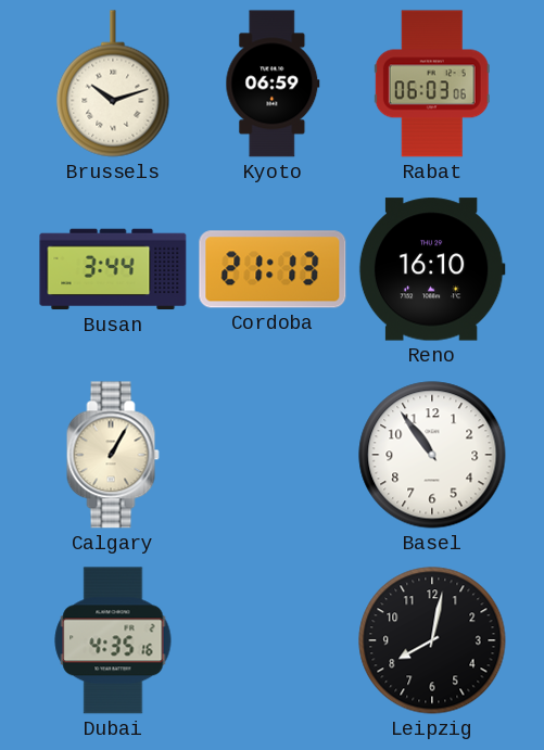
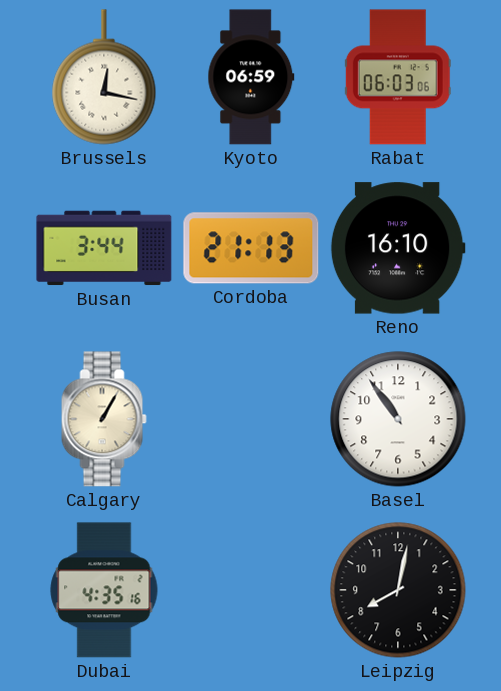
Brussels: 10:12 -> 12:17
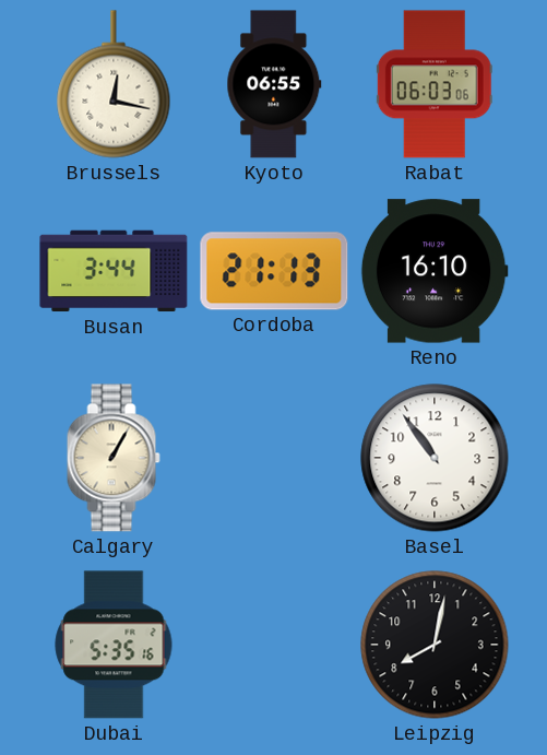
Kyoto: 06:59 -> 06:55
Dubai: 4:35 -> 5:35
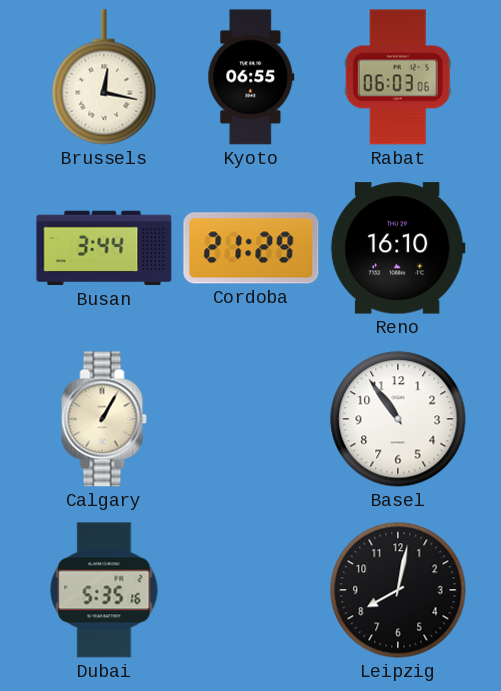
Cordoba: 21:13 -> 21:29
